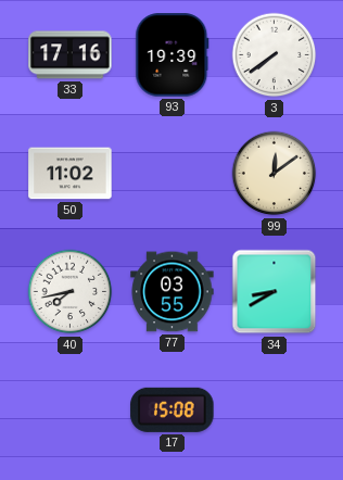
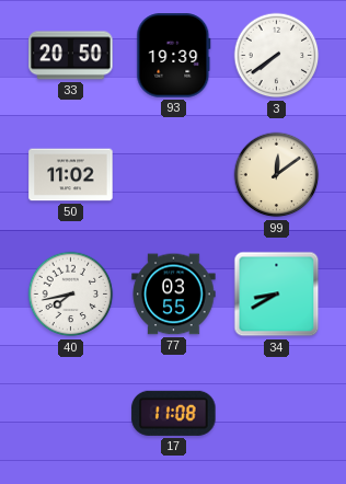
33: 17:16 -> 20:50
17: 15:08 -> 11:08
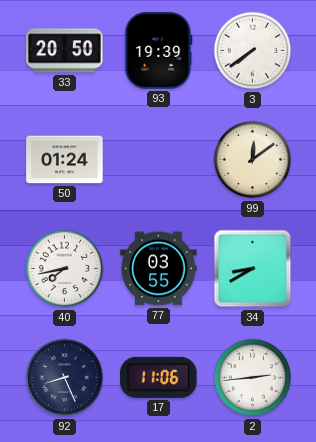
50: 11:02 -> 01:24
92: none -> 8:26
17: 11:08 -> 11:06
2: none -> 2:44
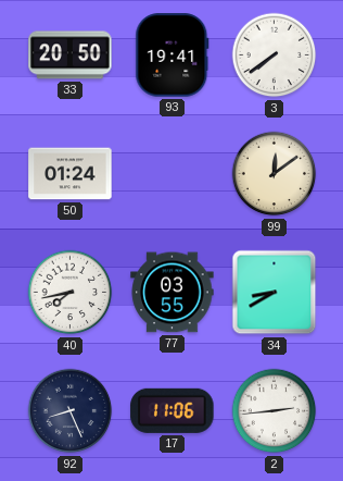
93: 19:39 -> 19:41
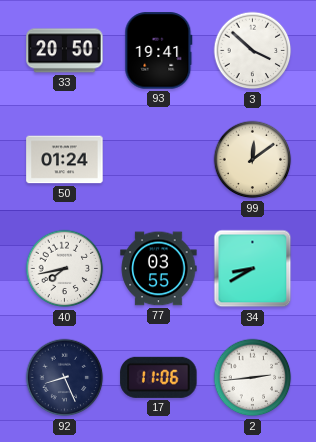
3: 7:39 -> 3:52
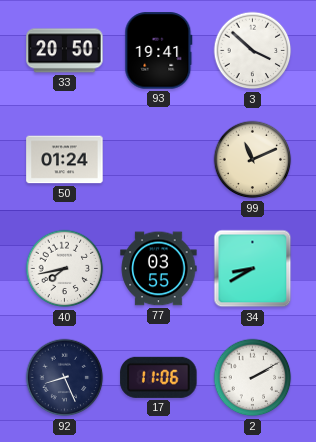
99: 12:09 -> 11:11
2: 2:44 -> 2:10
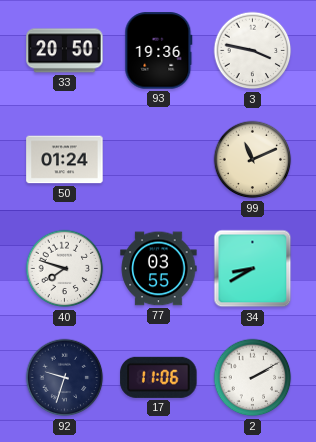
93: 19:41 -> 19:36
3: 3:52 -> 3:47
40: 7:43 -> 7:48
92: 8:26 -> 9:33
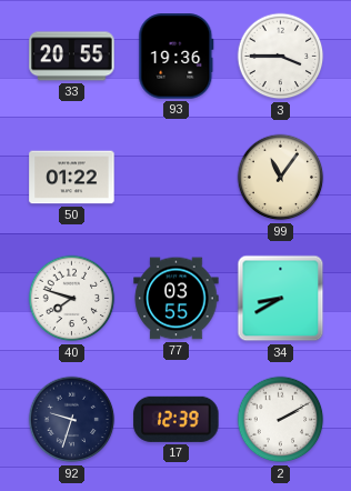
33: 20:50 -> 20:55
3: 3:47 -> 3:45
50: 01:24 -> 01:22
99: 11:11 -> 11:06
17: 11:06 -> 12:39
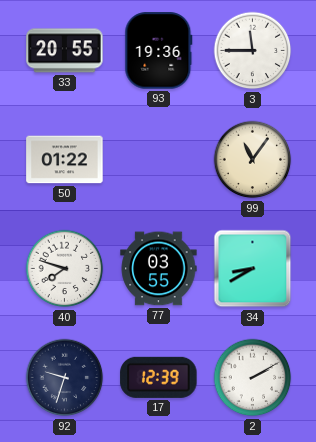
3: 3:45 -> 11:45
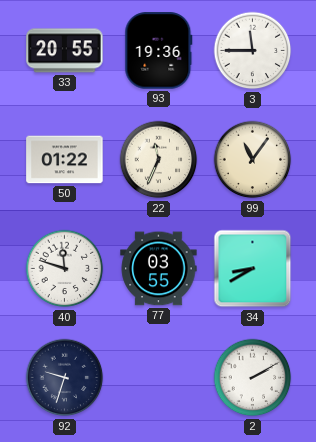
22: none -> 11:34
40: 7:48 -> 11:48
17: 12:39 -> none
